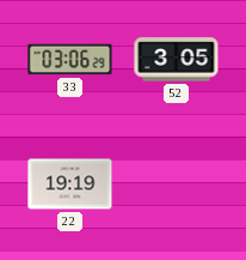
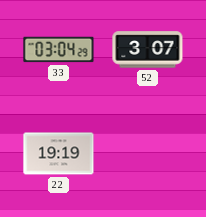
33: 03:06 -> 03:04
52: 3:05 -> 3:07
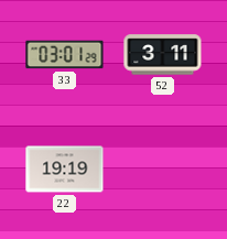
33: 03:04 -> 03:01
52: 3:07 -> 3:11
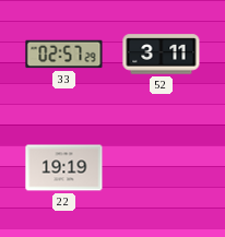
33: 03:01 -> 02:57
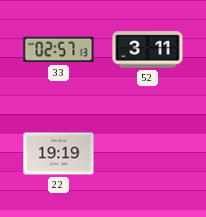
33: 02:57:29 -> 02:57:13
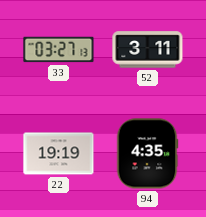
33: 02:57 -> 03:27
94: none -> 4:35
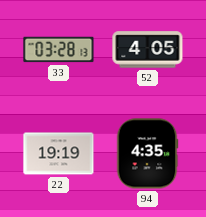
33: 03:27 -> 03:28
52: 3:11 -> 4:05
